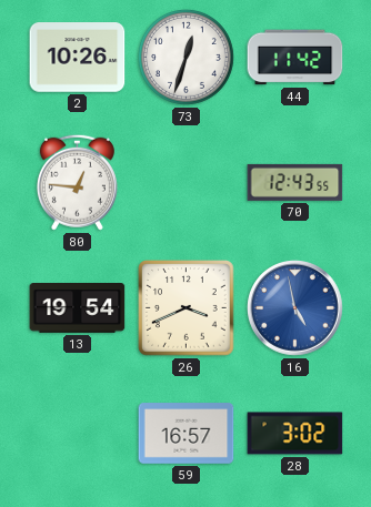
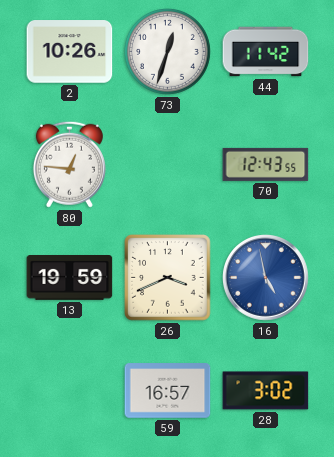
13: 19:54 -> 19:59
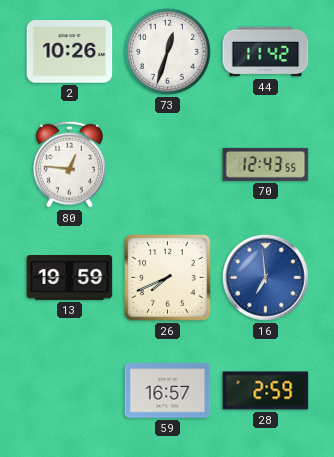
26: 3:41 -> 7:41
16: 4:58 -> 6:59
28: 3:02 -> 2:59
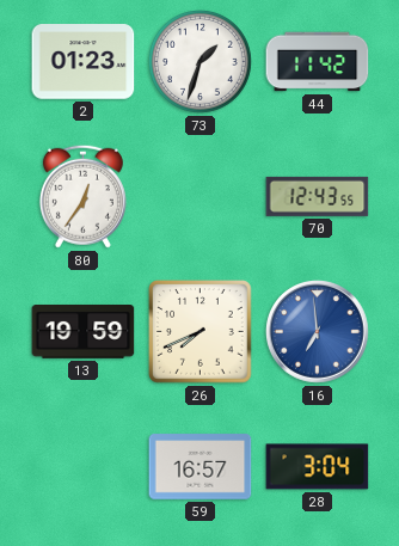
2: 10:26 -> 01:23
73: 12:33 -> 1:33
80: 12:46 -> 12:36
28: 2:59 -> 3:04
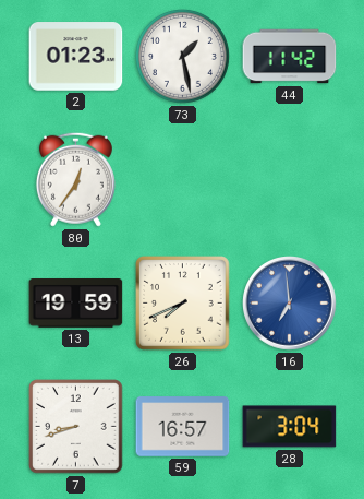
73: 1:33 -> 1:28
70: 12:43 -> none
7: none -> 8:42
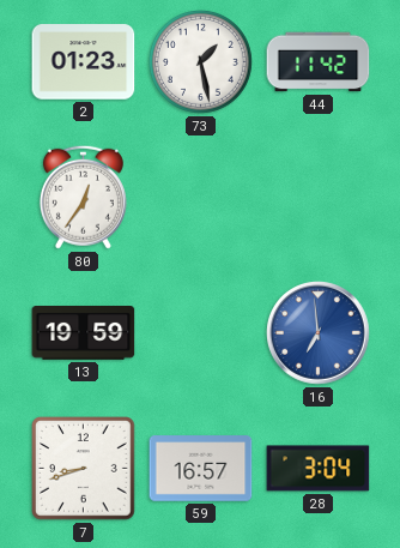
26: 7:41 -> none
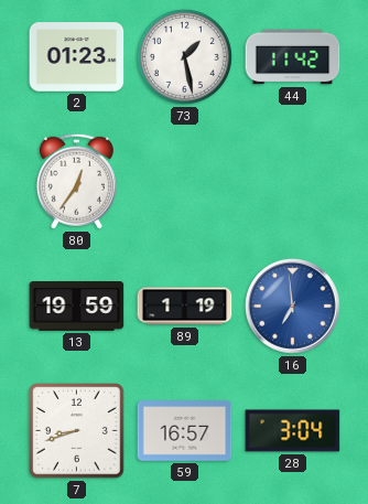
89: none -> 1:19
